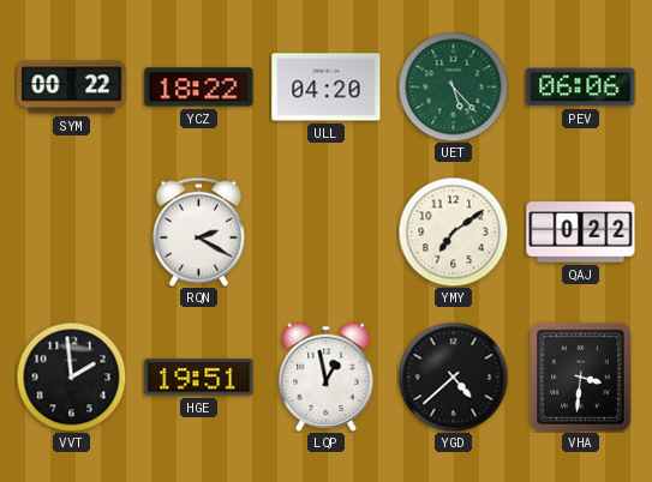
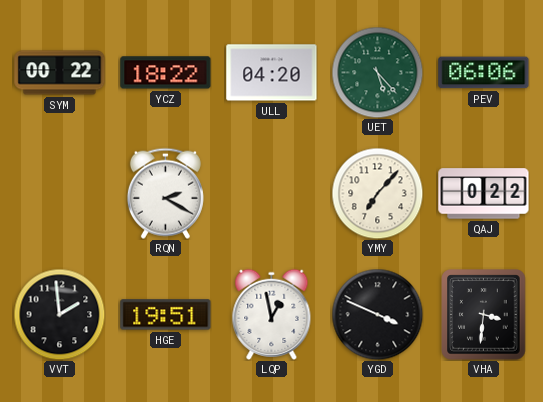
YMY: 7:09 -> 7:07
YGD: 4:38 -> 3:49
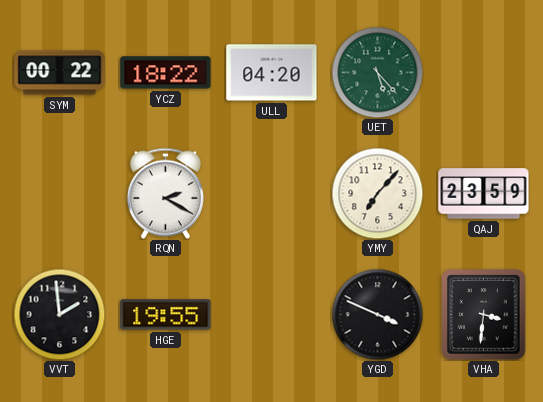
PEV: 06:06 -> none
QAJ: 0:22 -> 23:59
HGE: 19:51 -> 19:55
LQP: 12:58 -> none
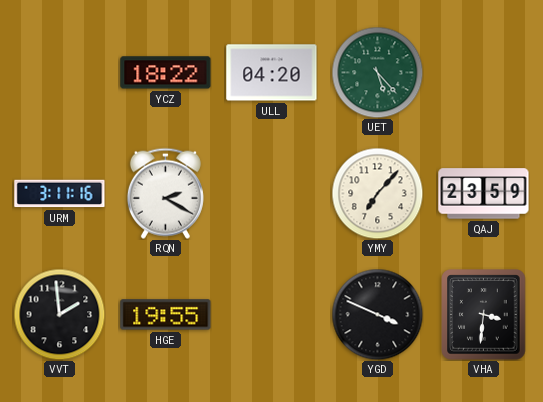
SYM: 00:22 -> none
URM: none -> 3:11
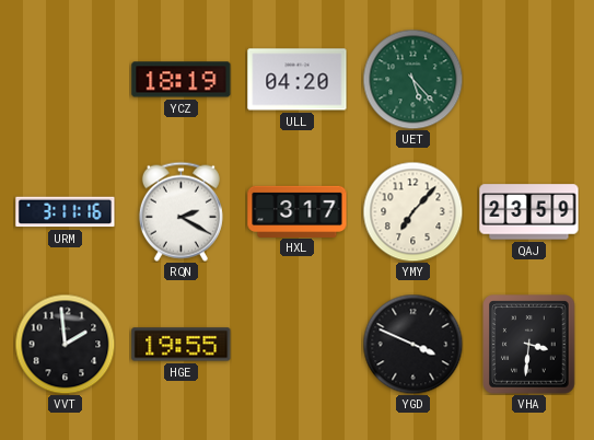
YCZ: 18:22 -> 18:19
HXL: none -> 3:17
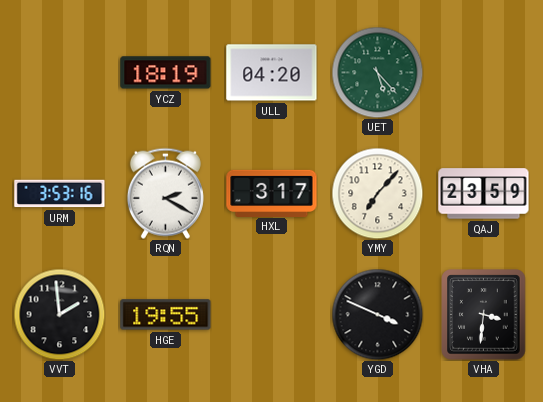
URM: 3:11 -> 3:53
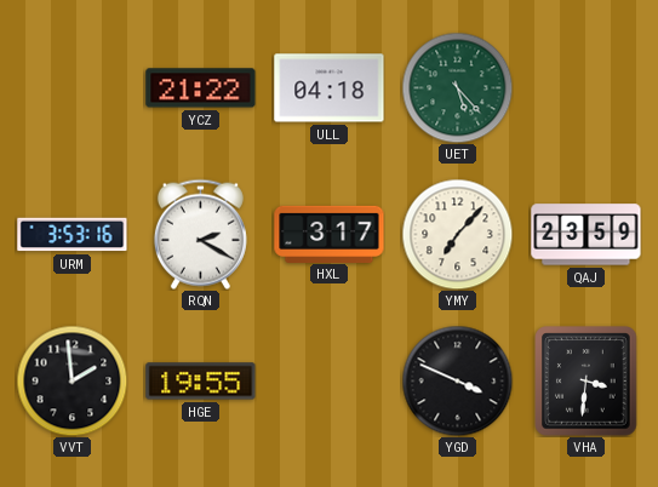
YCZ: 18:19 -> 21:22
ULL: 04:20 -> 04:18
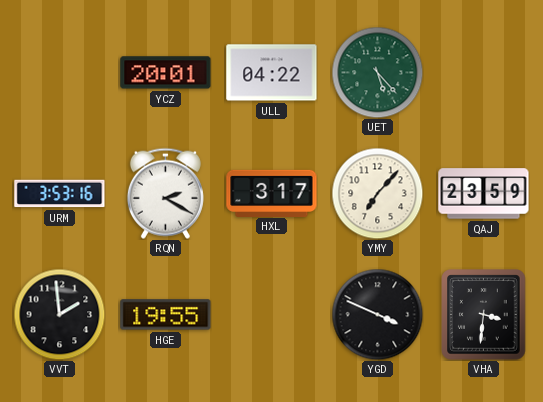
YCZ: 21:22 -> 20:01
ULL: 04:18 -> 04:22
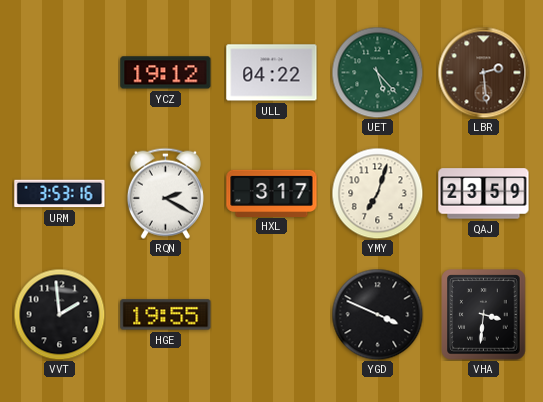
YCZ: 20:01 -> 19:12
LBR: none -> 2:29
YMY: 7:07 -> 7:03
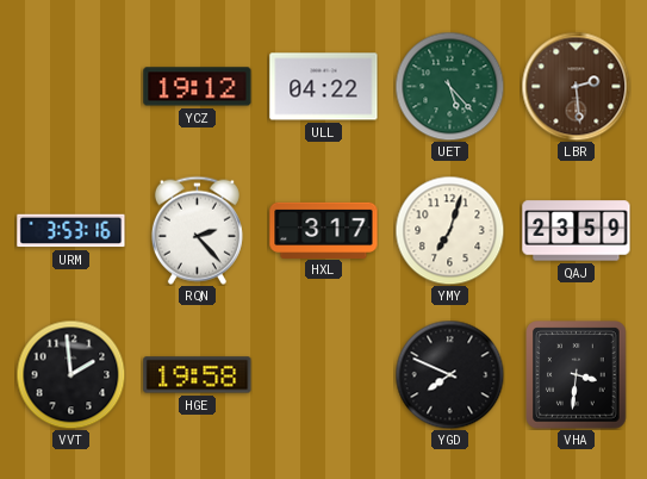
RQN: 2:20 -> 2:23
HGE: 19:55 -> 19:58
YGD: 3:49 -> 7:49
